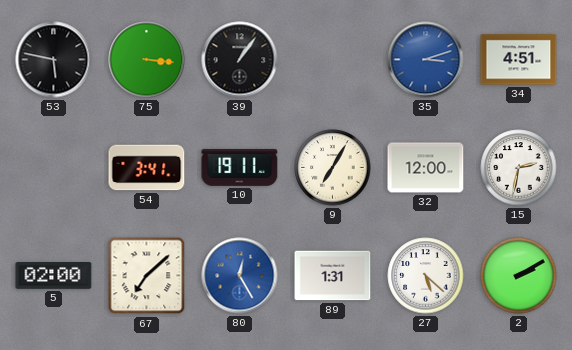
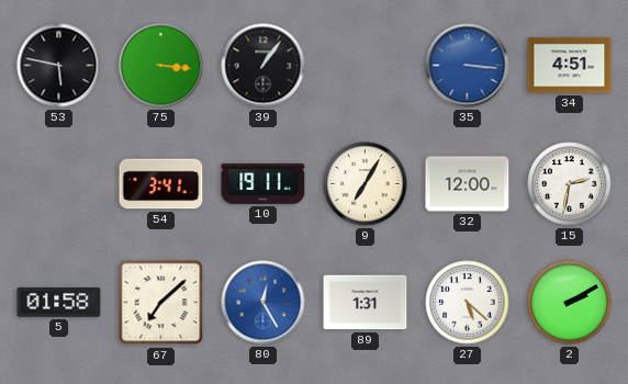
35: 3:12 -> 3:16
5: 02:00 -> 01:58
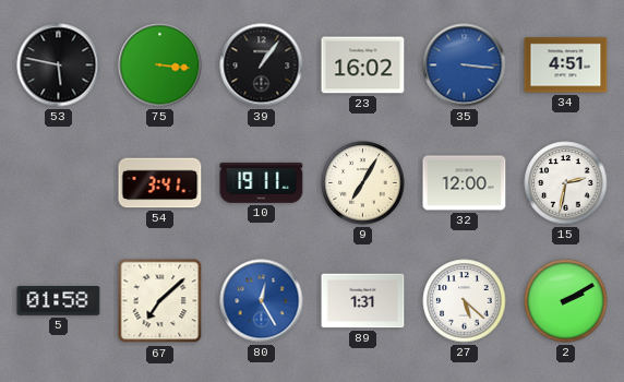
23: none -> 16:02
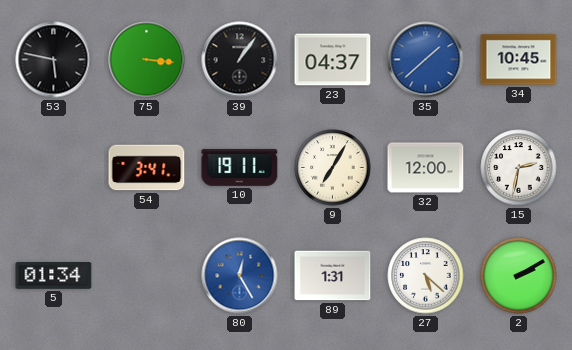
23: 16:02 -> 04:37
35: 3:16 -> 1:38
34: 4:51 -> 10:45
5: 01:58 -> 01:34
67: 7:08 -> none
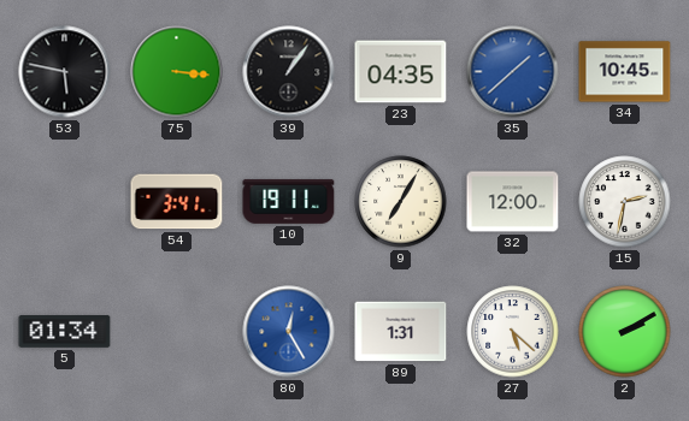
23: 04:37 -> 04:35
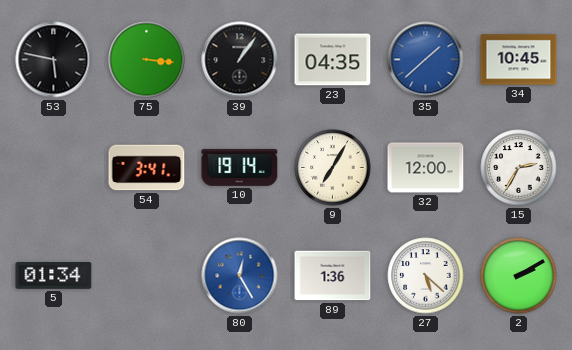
10: 19:11 -> 19:14
15: 2:32 -> 2:35
89: 1:31 -> 1:36
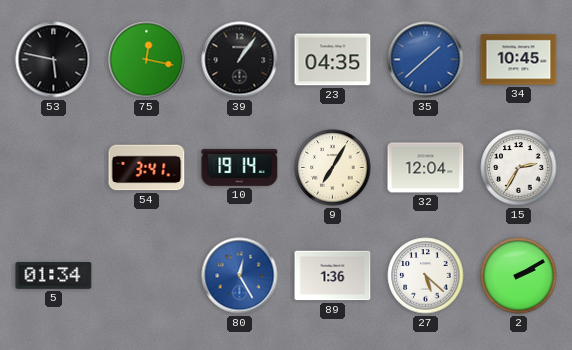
75: 3:16 -> 12:17
32: 12:00 -> 12:04
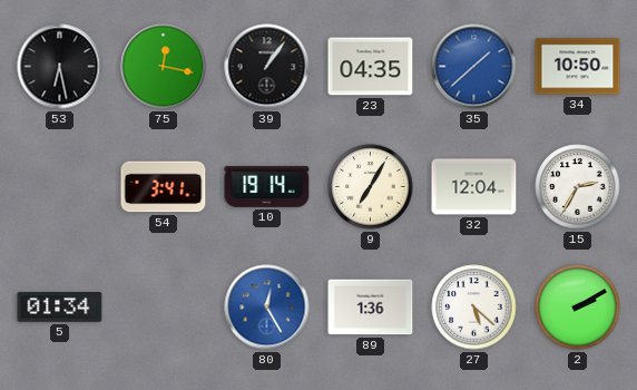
53: 5:47 -> 6:28
34: 10:45 -> 10:50
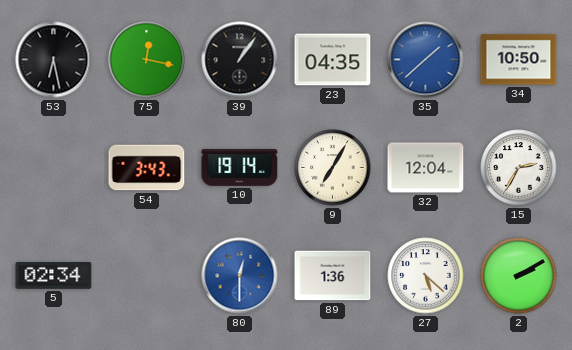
54: 3:41 -> 3:43
5: 01:34 -> 02:34
80: 12:25 -> 12:30
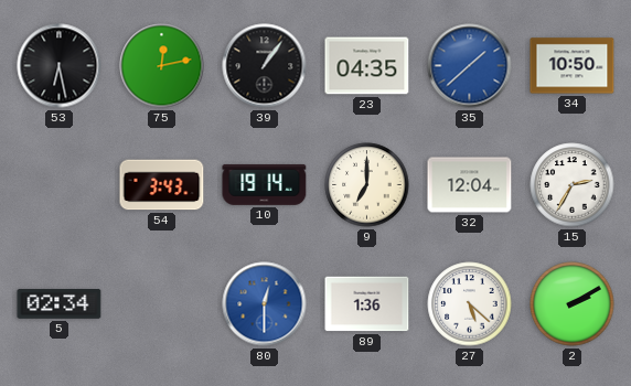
75: 12:17 -> 12:13
9: 7:05 -> 7:00
